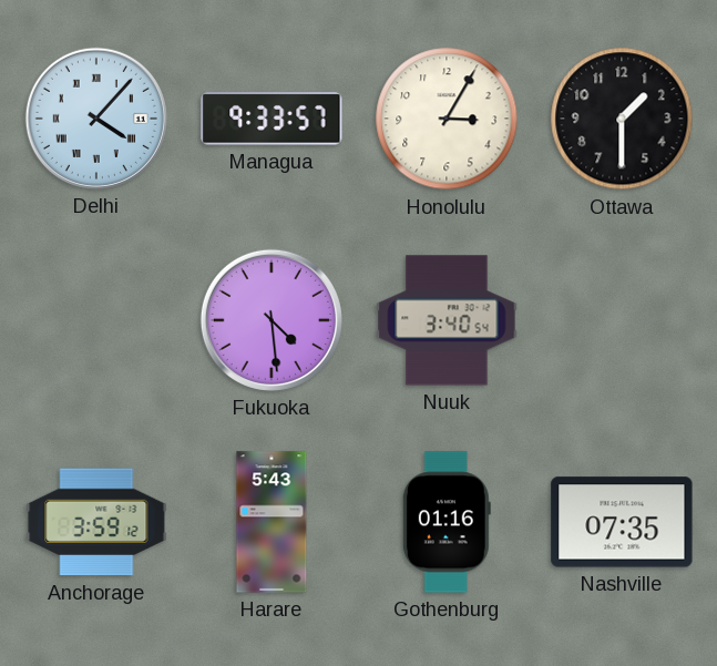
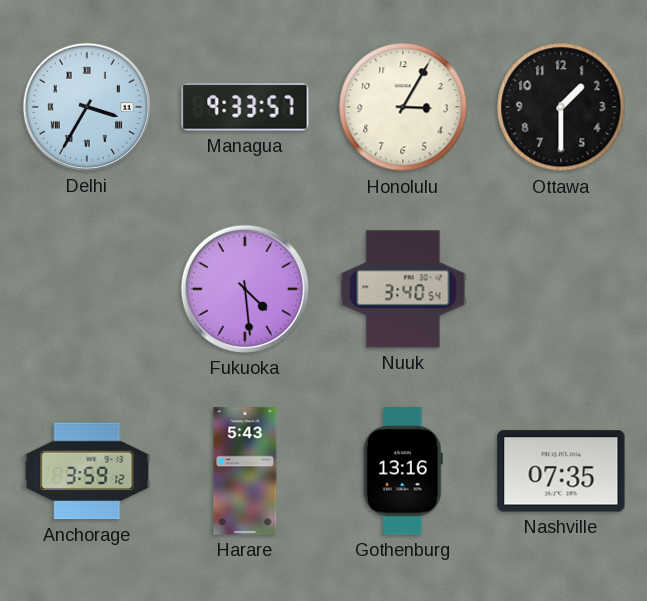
Delhi: 4:07 -> 3:35
Gothenburg: 01:16 -> 13:16
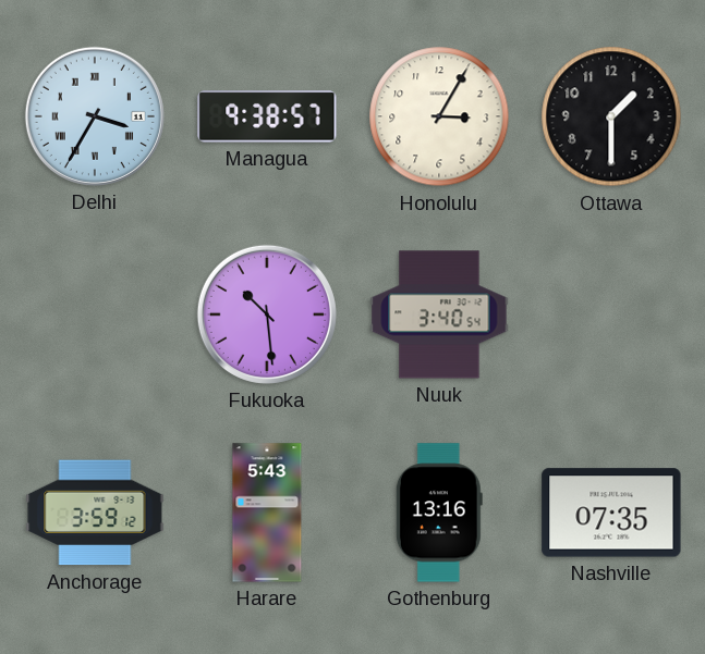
Managua: 9:33 -> 9:38
Fukuoka: 4:29 -> 10:29
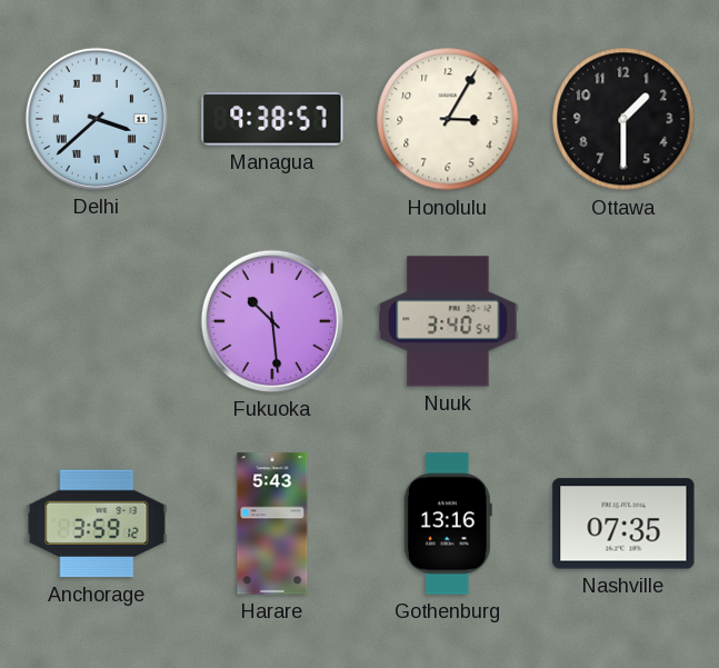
Delhi: 3:35 -> 3:38
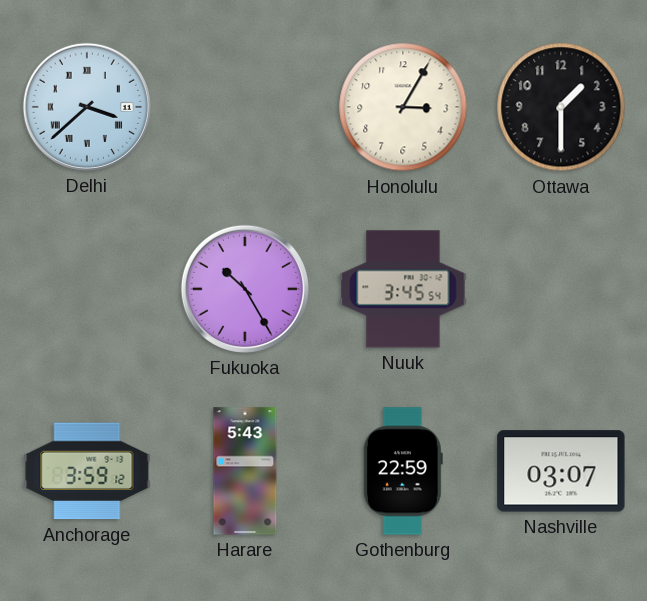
Managua: 9:38 -> none
Fukuoka: 10:29 -> 10:25
Nuuk: 3:40 -> 3:45
Gothenburg: 13:16 -> 22:59
Nashville: 07:35 -> 03:07
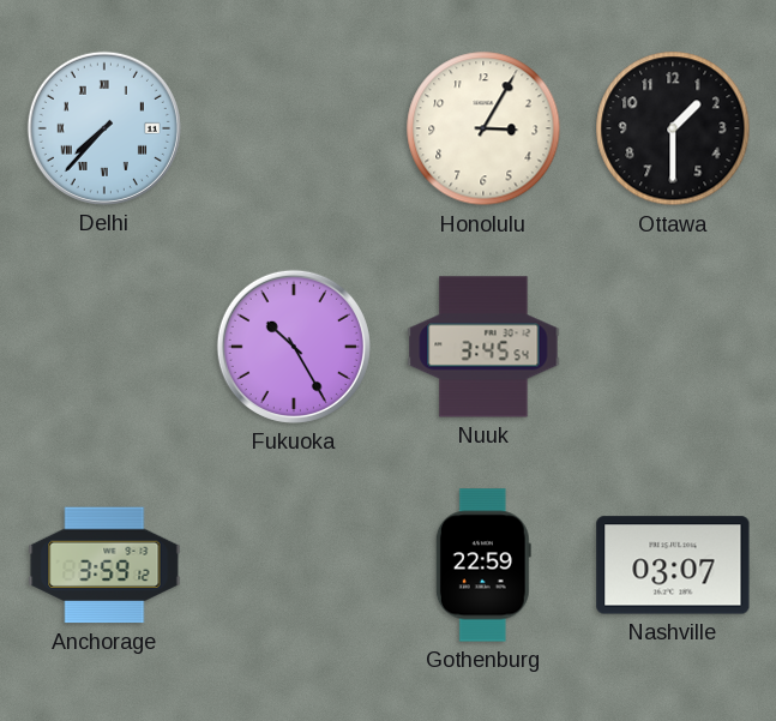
Delhi: 3:38 -> 7:37
Harare: 5:43 -> none
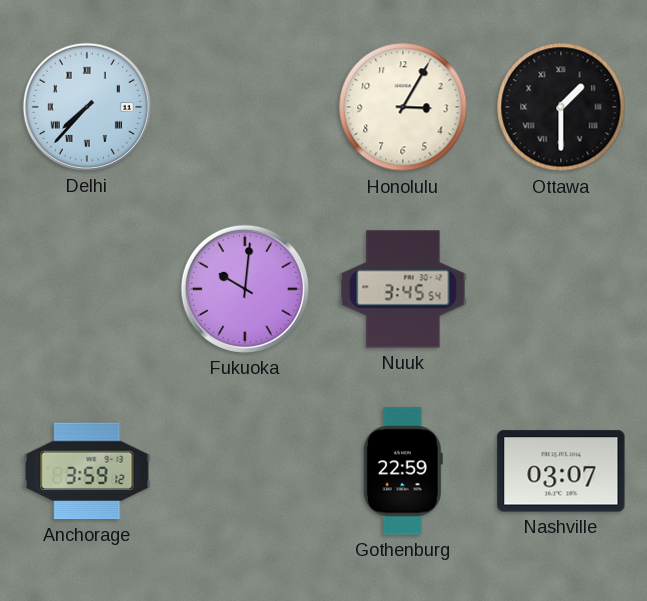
Ottawa numerals: Arabic -> Roman
Fukuoka: 10:25 -> 10:01
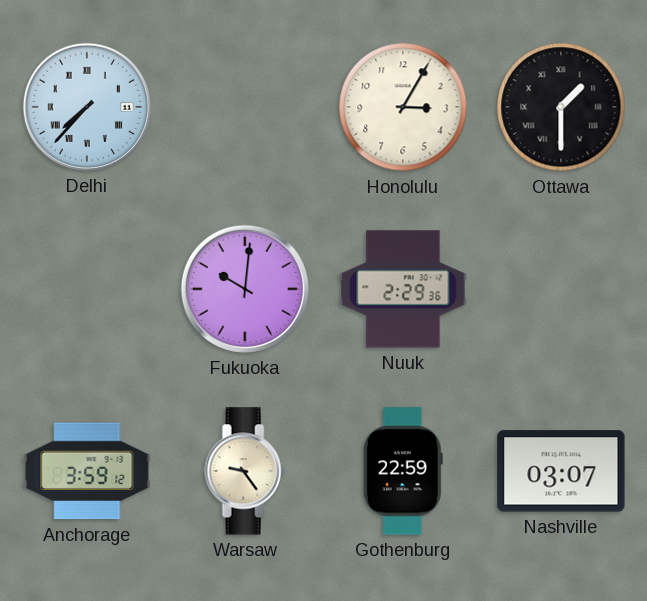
Nuuk: 3:45 -> 2:29
Warsaw: none -> 9:24
